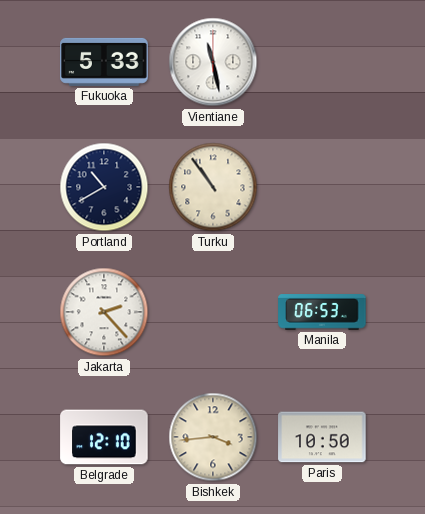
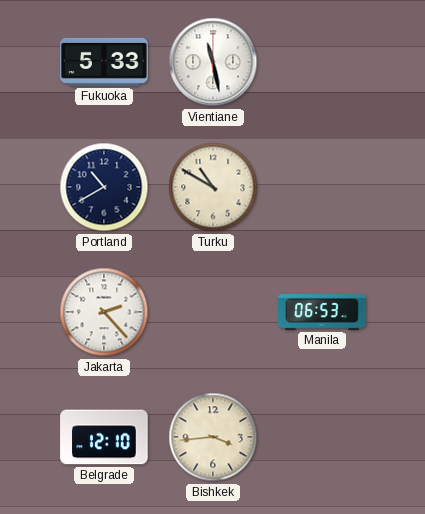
Turku: 10:54 -> 10:50
Paris: 10:50 -> none
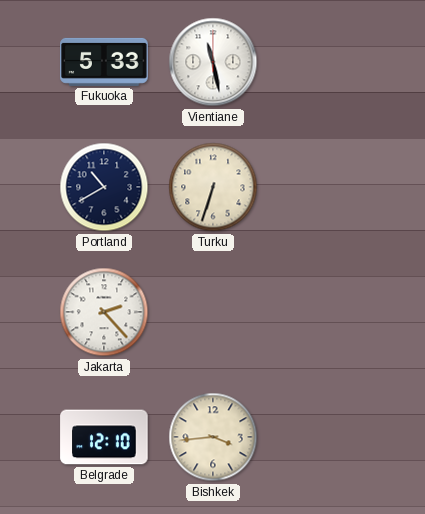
Turku: 10:50 -> 6:33
Manila: 06:53 -> none
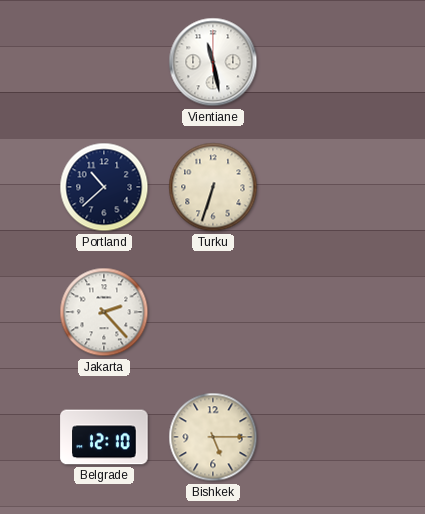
Fukuoka: 5:33 -> none
Portland: 10:40 -> 10:38
Bishkek: 3:44 -> 5:15
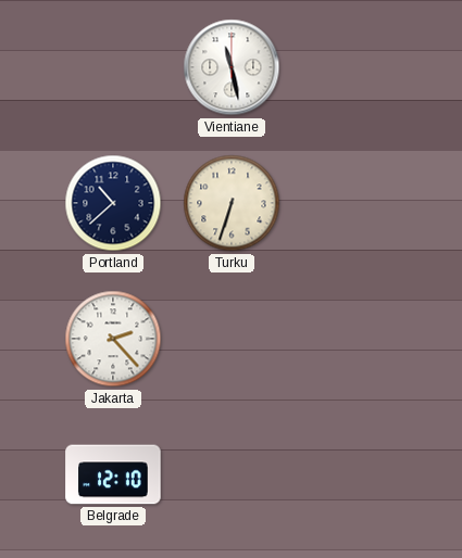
Bishkek: 5:15 -> none
